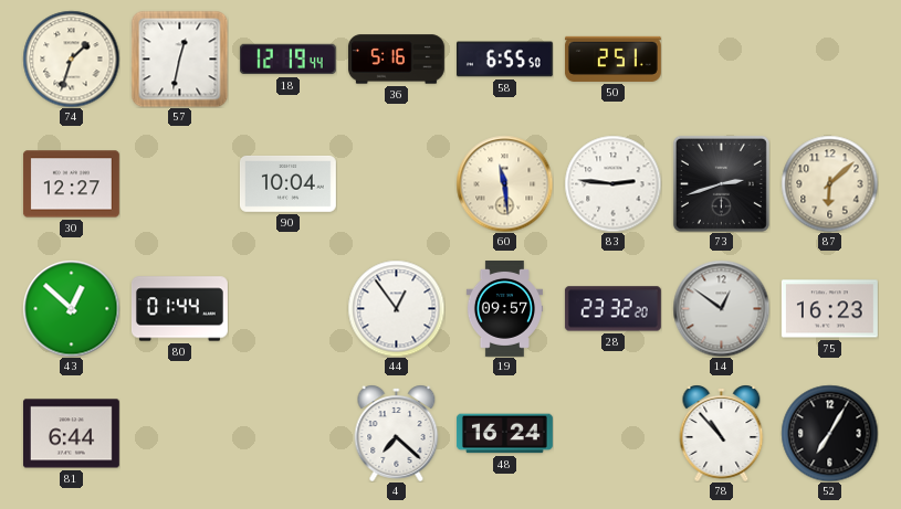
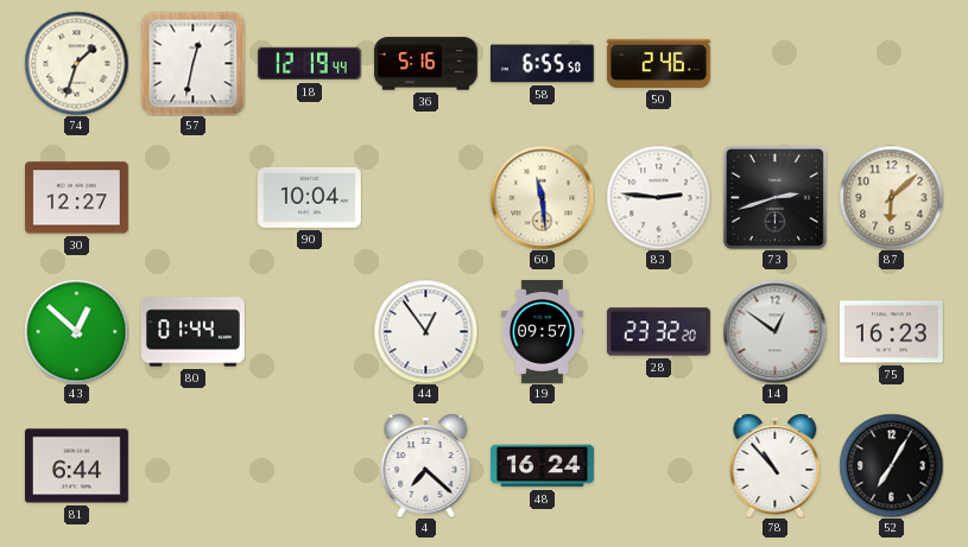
50: 2:51 -> 2:46
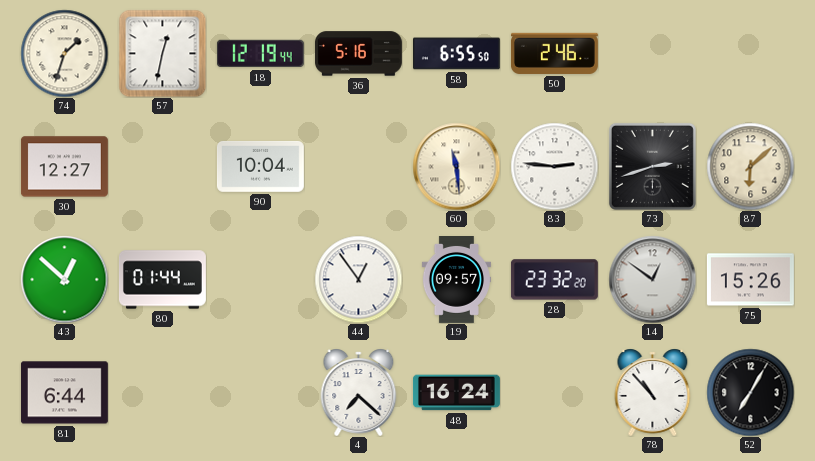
75: 16:23 -> 15:26
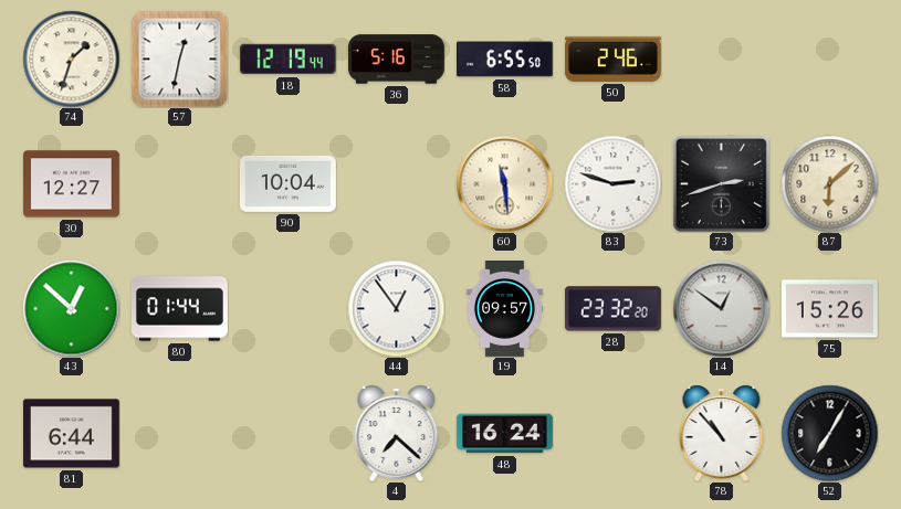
83: 2:46 -> 2:48
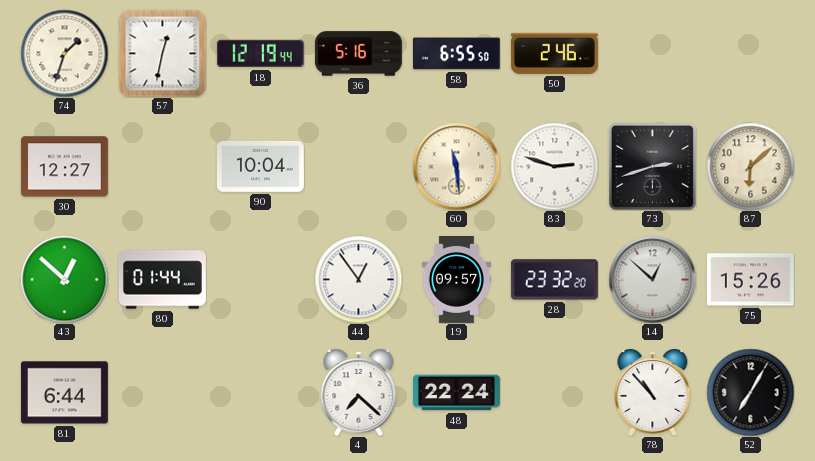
14: 12:51 -> 12:52
48: 16:24 -> 22:24
